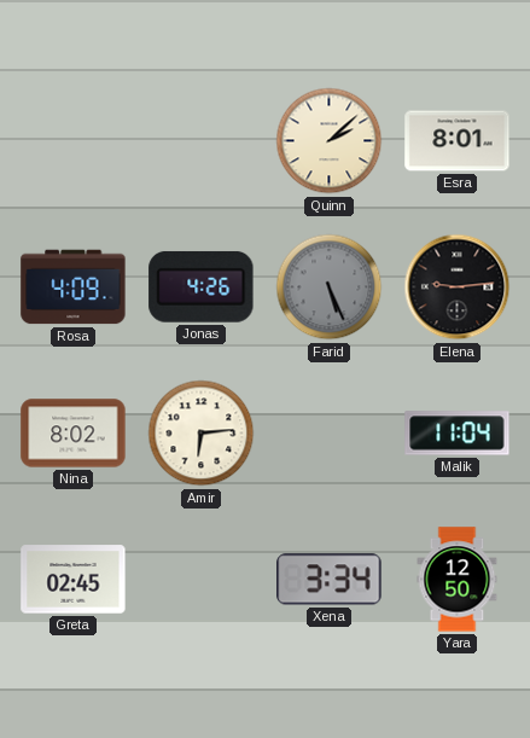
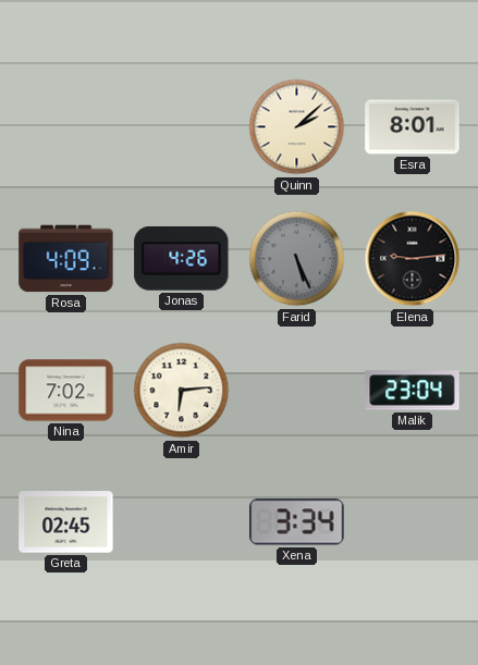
Nina: 8:02 -> 7:02
Malik: 11:04 -> 23:04
Yara: 12:50 -> none
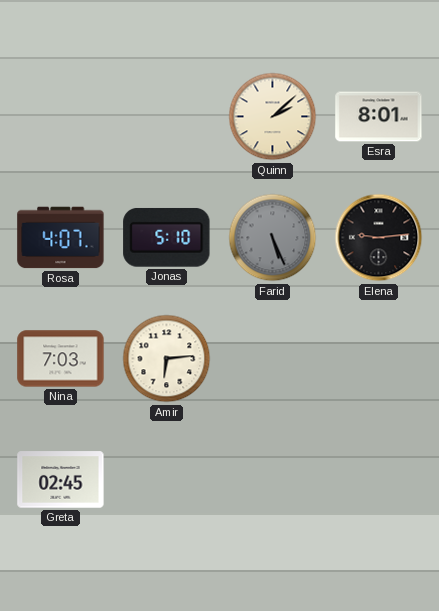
Rosa: 4:09 -> 4:07
Jonas: 4:26 -> 5:10
Nina: 7:02 -> 7:03
Malik: 23:04 -> none
Xena: 3:34 -> none
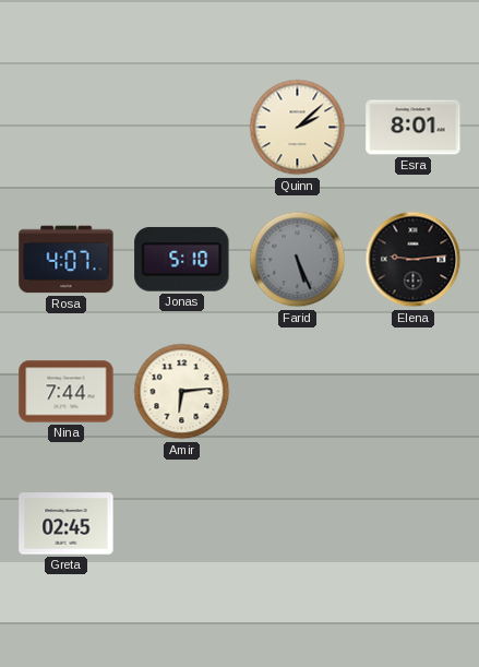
Nina: 7:03 -> 7:44
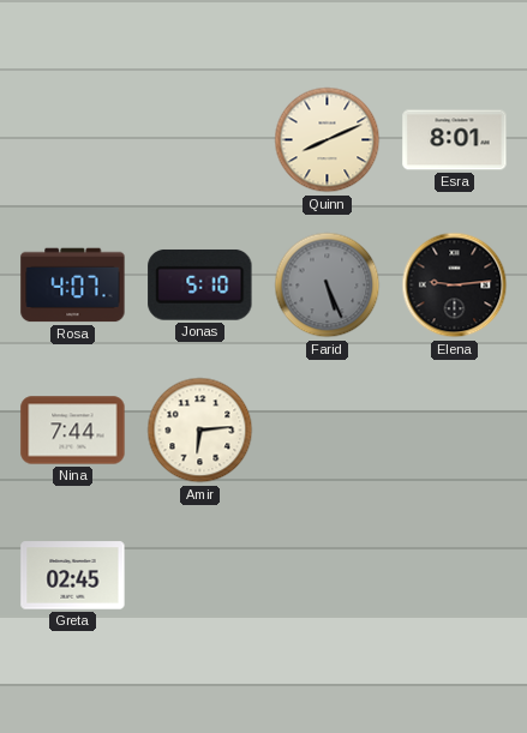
Quinn: 2:08 -> 8:11
